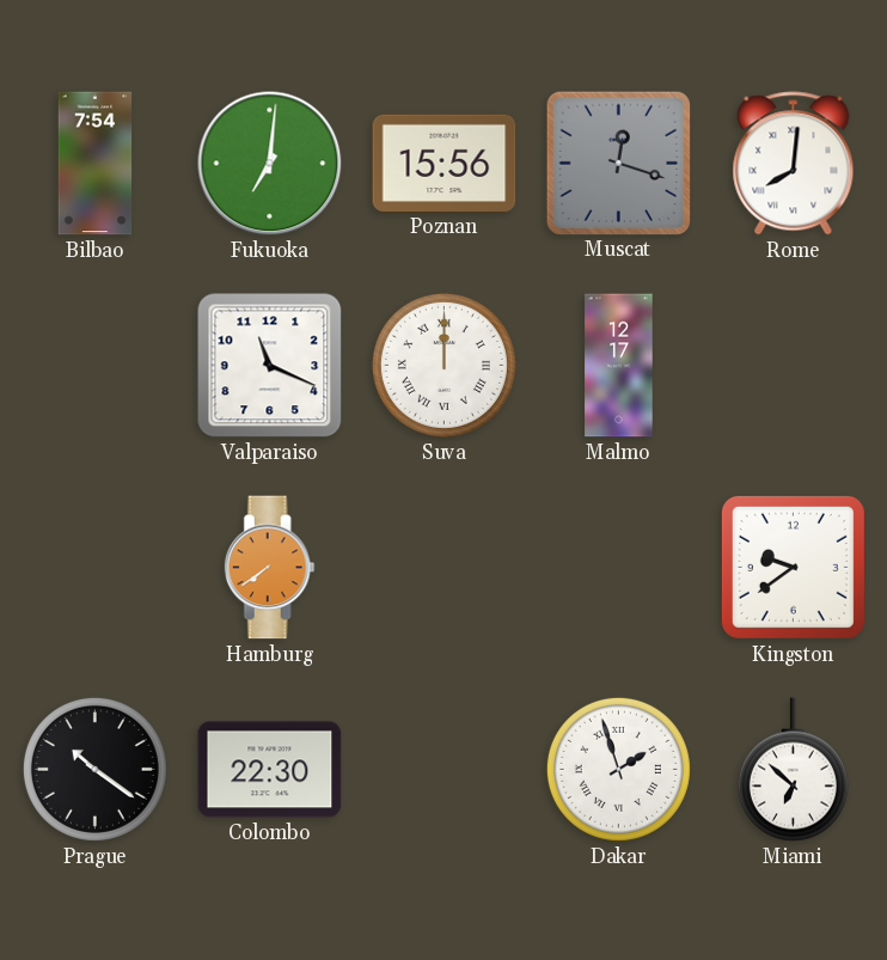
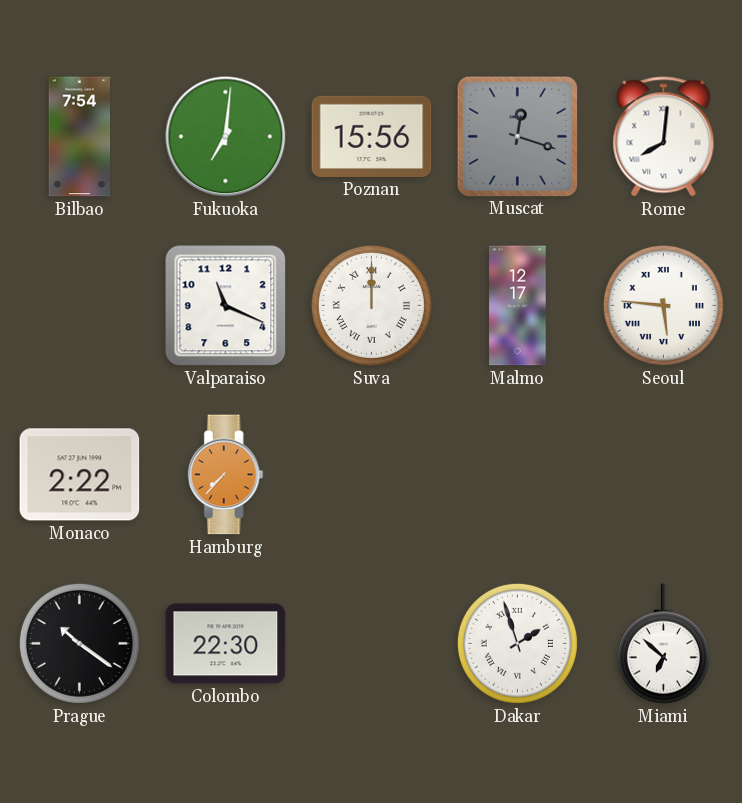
Seoul: none -> 5:46
Monaco: none -> 2:22
Hamburg: 7:39 -> 7:37
Kingston: 9:39 -> none
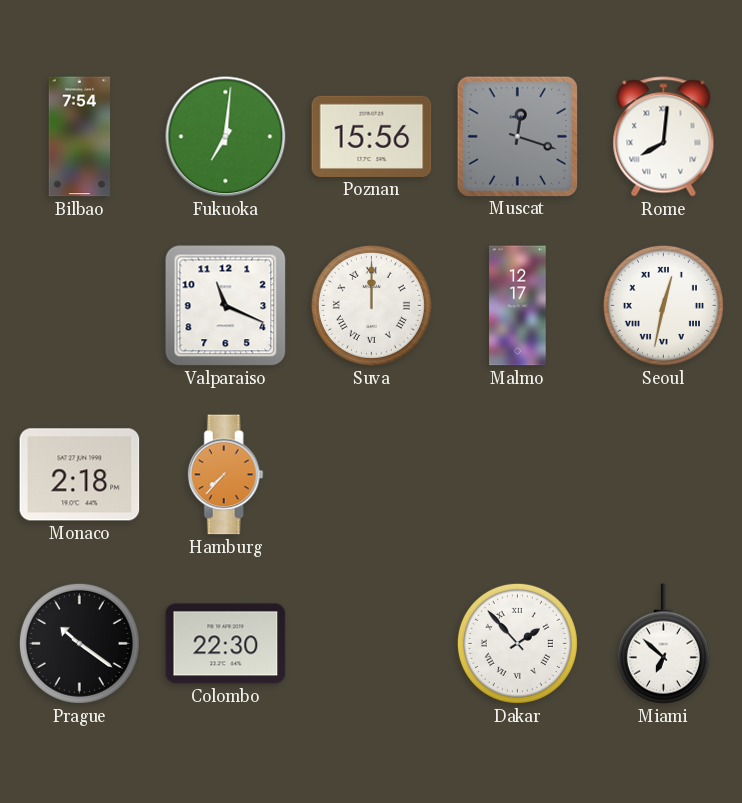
Seoul: 5:46 -> 12:32
Monaco: 2:22 -> 2:18
Dakar: 1:57 -> 1:53
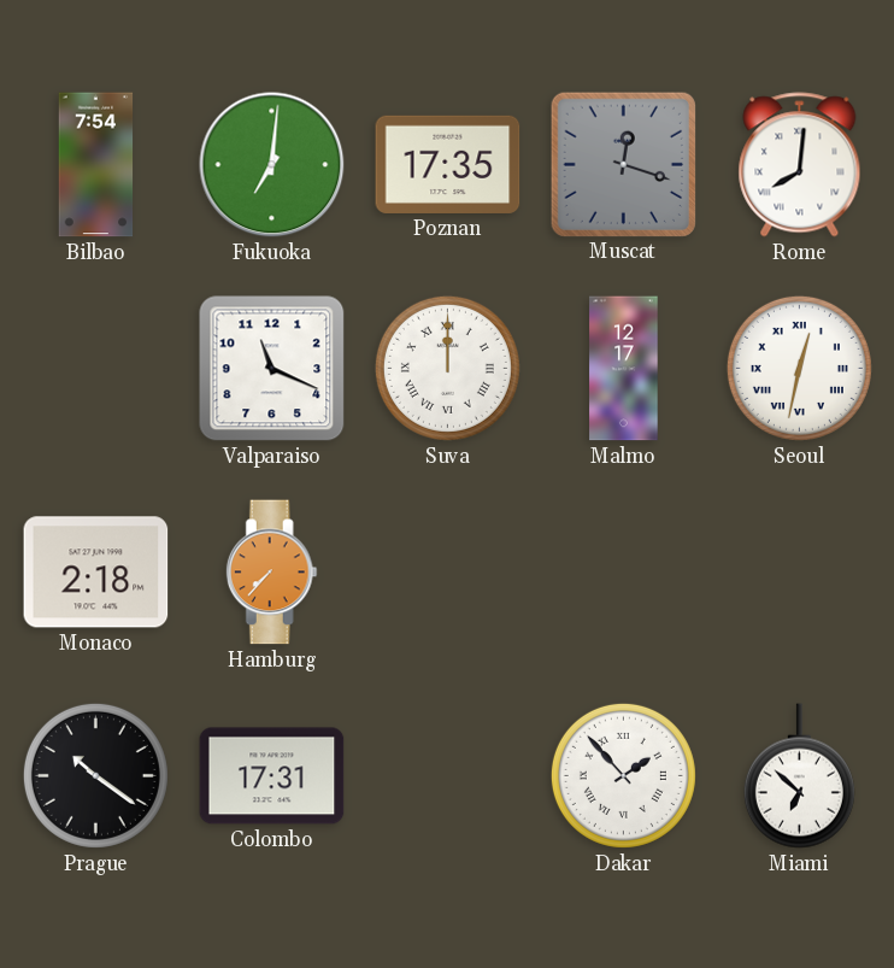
Poznan: 15:56 -> 17:35
Colombo: 22:30 -> 17:31
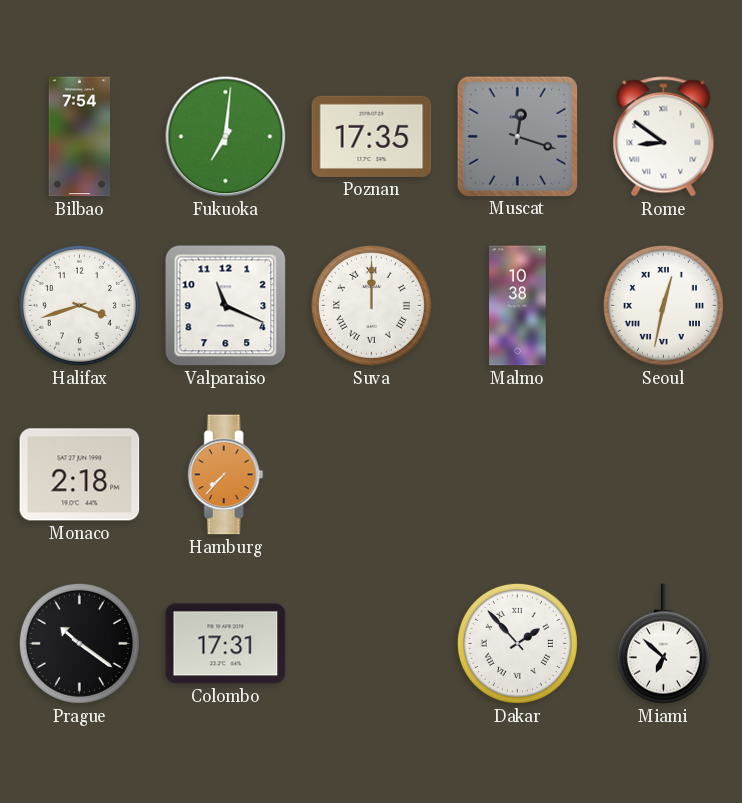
Rome: 8:01 -> 8:51
Halifax: none -> 3:42
Malmo: 12:17 -> 10:38
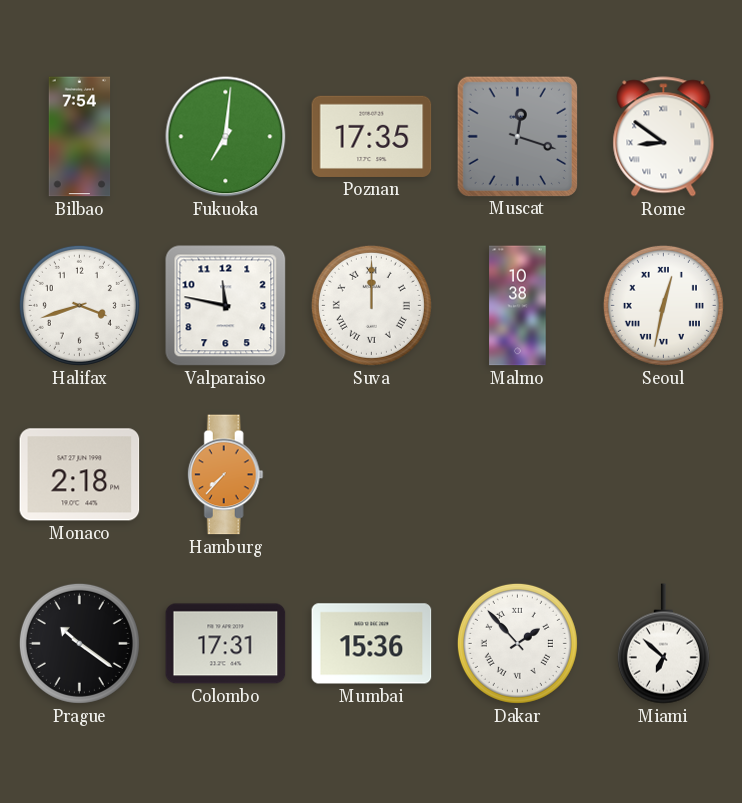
Valparaiso: 11:19 -> 11:47
Mumbai: none -> 15:36
